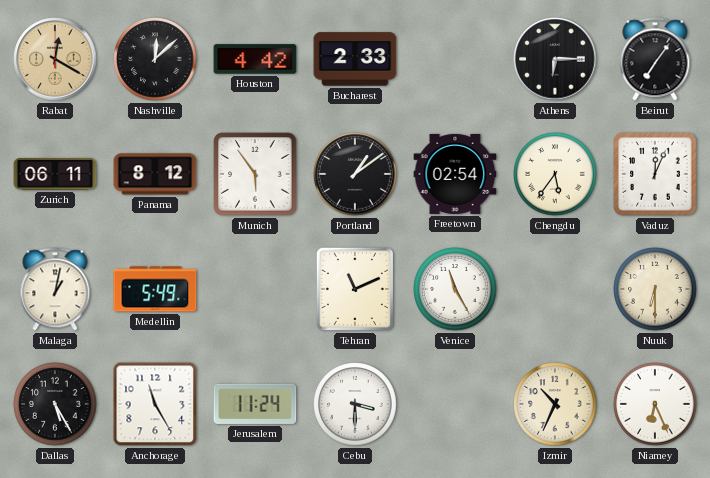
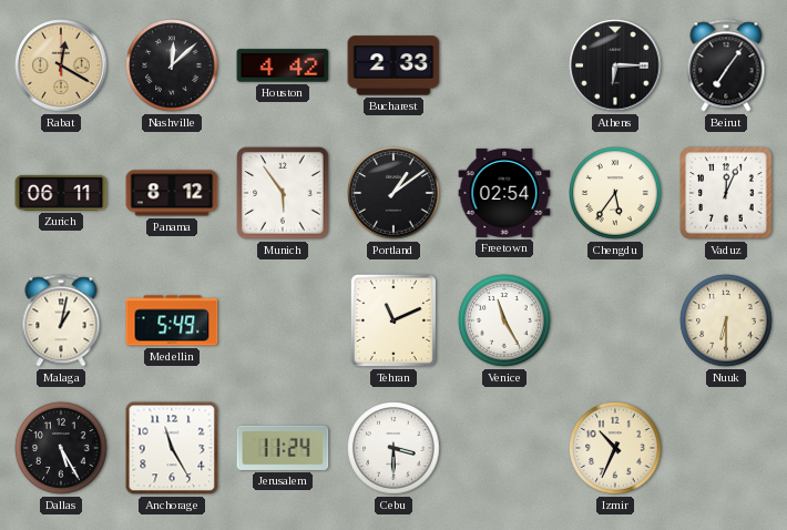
Niamey: 6:26 -> none
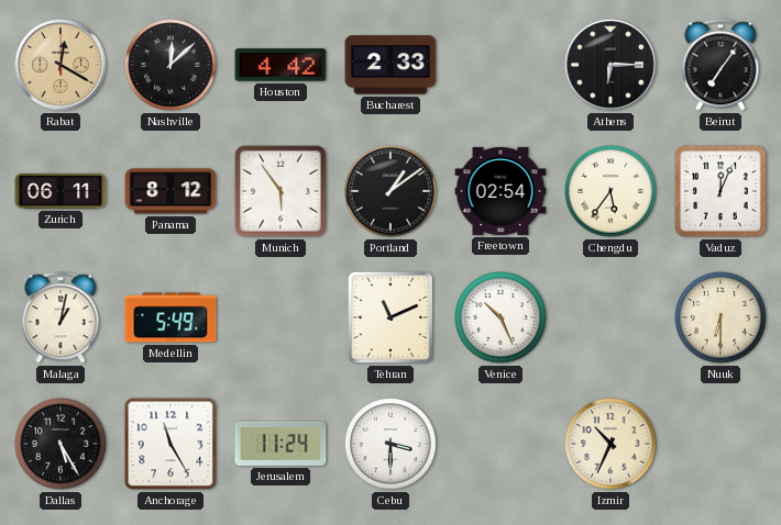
Venice: 11:25 -> 10:26
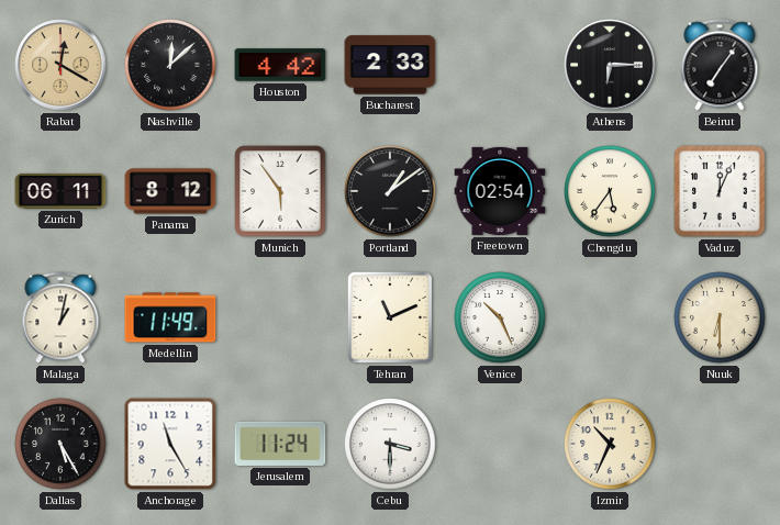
Medellin: 5:49 -> 11:49
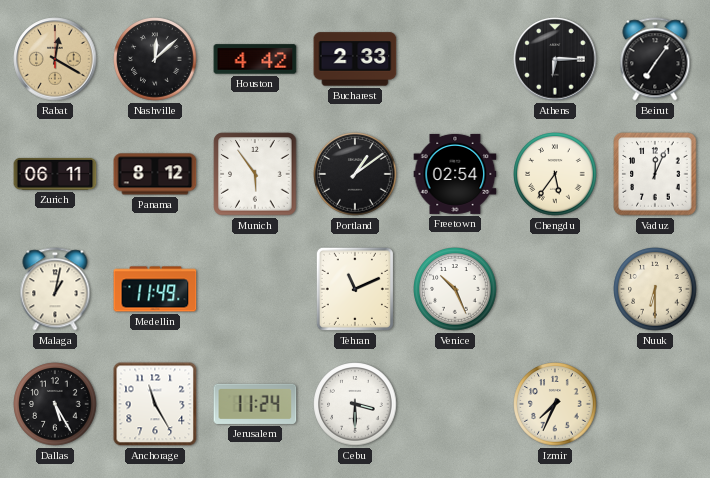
Izmir: 10:34 -> 7:34
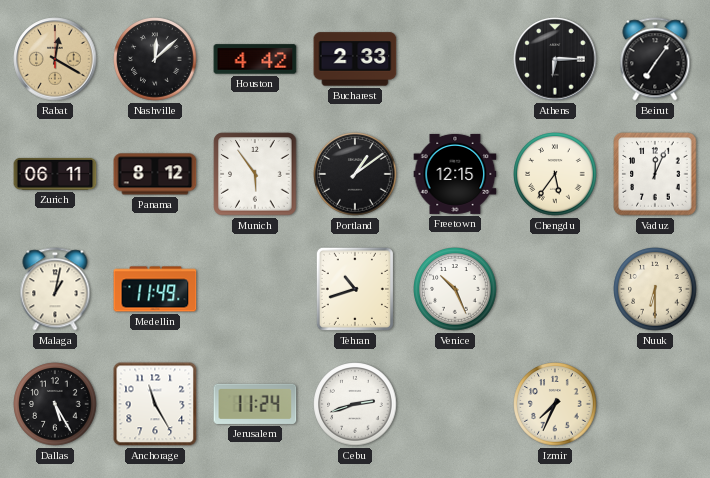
Freetown: 02:54 -> 12:15
Tehran: 11:11 -> 10:42
Cebu: 3:30 -> 2:42
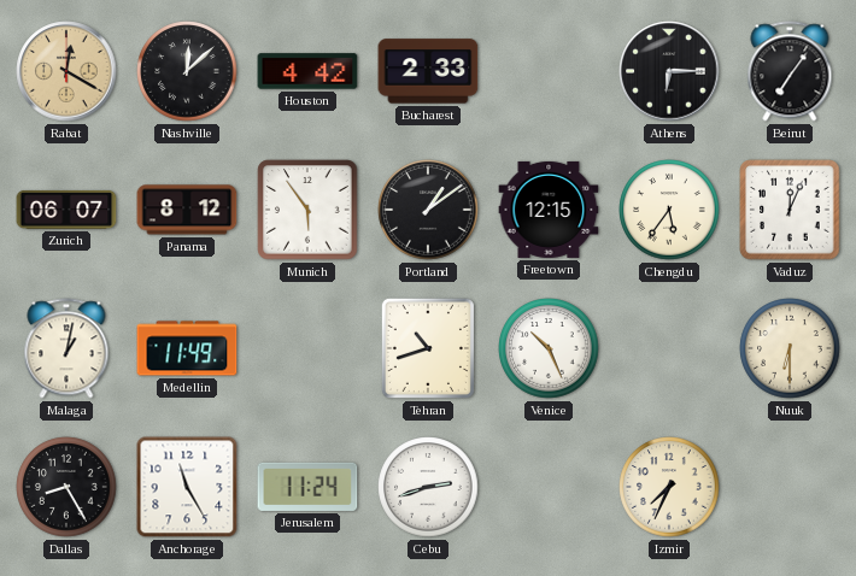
Zurich: 06:11 -> 06:07
Dallas: 5:25 -> 8:25
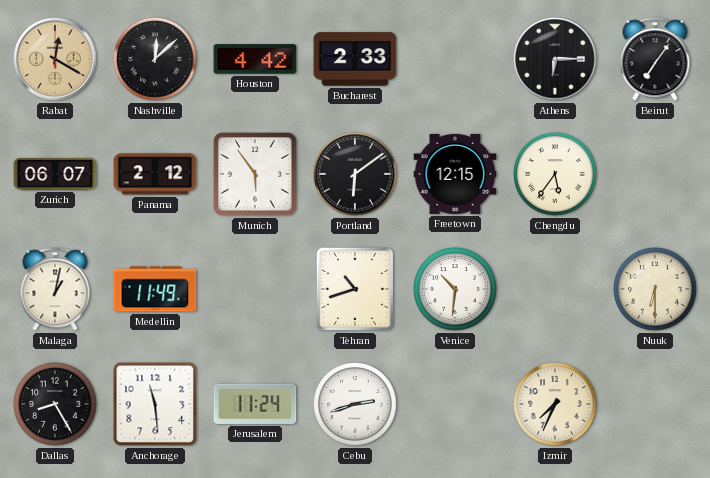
Panama: 8:12 -> 2:12
Portland: 1:09 -> 6:09
Vaduz: 12:04 -> none
Venice: 10:26 -> 10:31
Anchorage: 11:25 -> 11:29
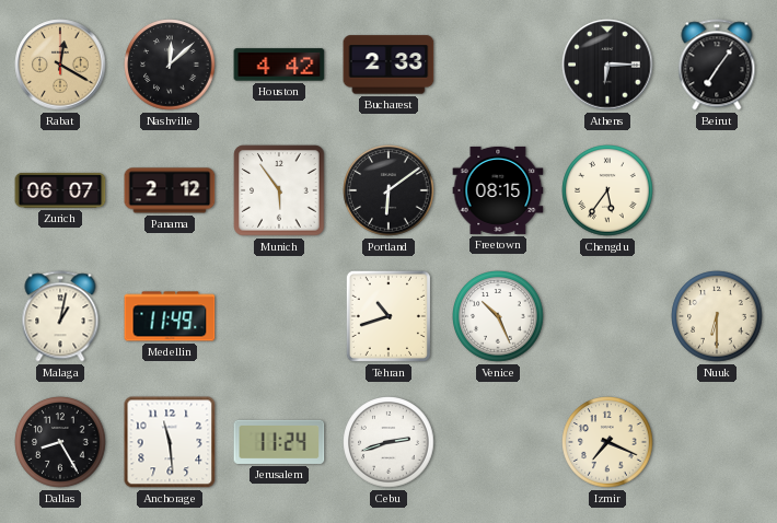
Freetown: 12:15 -> 08:15
Venice: 10:31 -> 10:26
Izmir: 7:34 -> 7:19
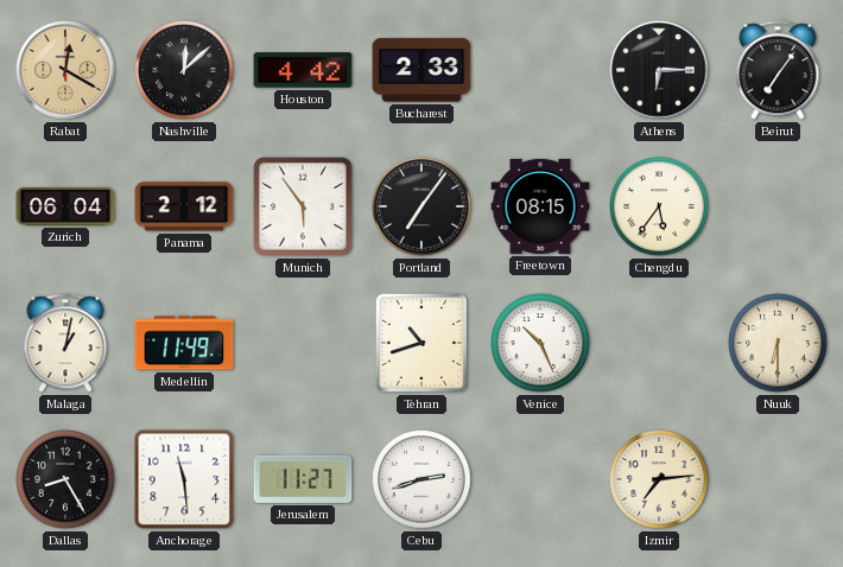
Zurich: 06:07 -> 06:04
Portland: 6:09 -> 7:06
Jerusalem: 11:24 -> 11:27
Izmir: 7:19 -> 7:14
